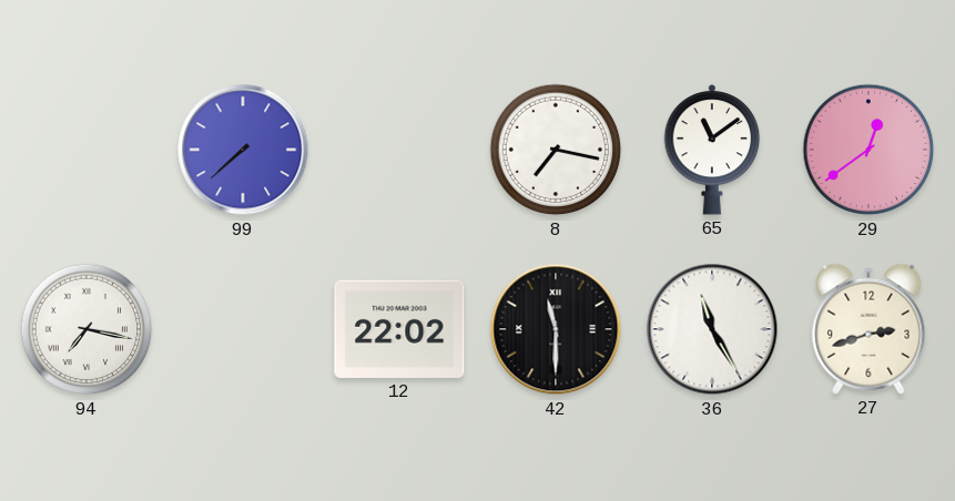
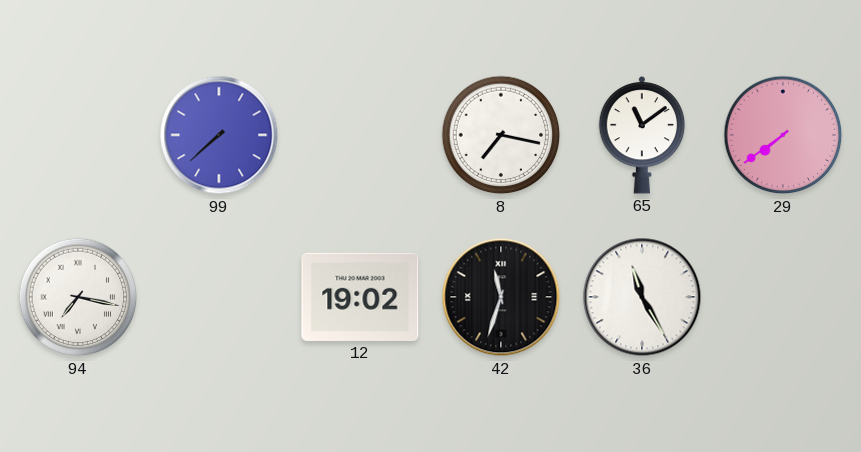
29: 12:39 -> 7:39
12: 22:02 -> 19:02
42: 11:30 -> 11:33
27: 2:42 -> none
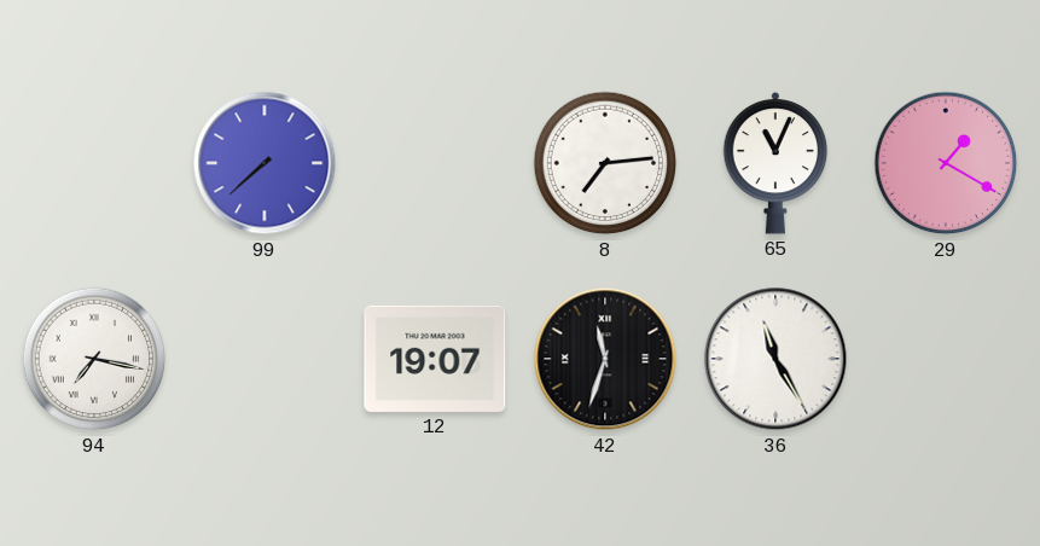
8: 7:17 -> 7:14
65: 11:09 -> 11:04
29: 7:39 -> 1:20
12: 19:02 -> 19:07
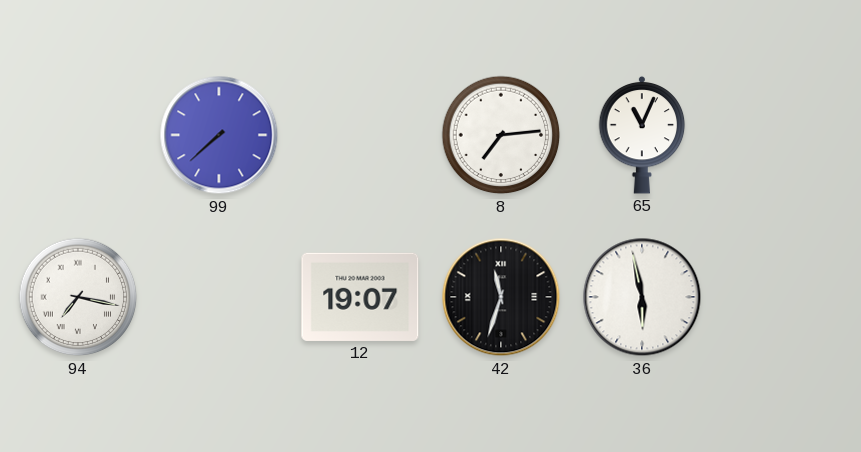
29: 1:20 -> none
36: 11:25 -> 5:58
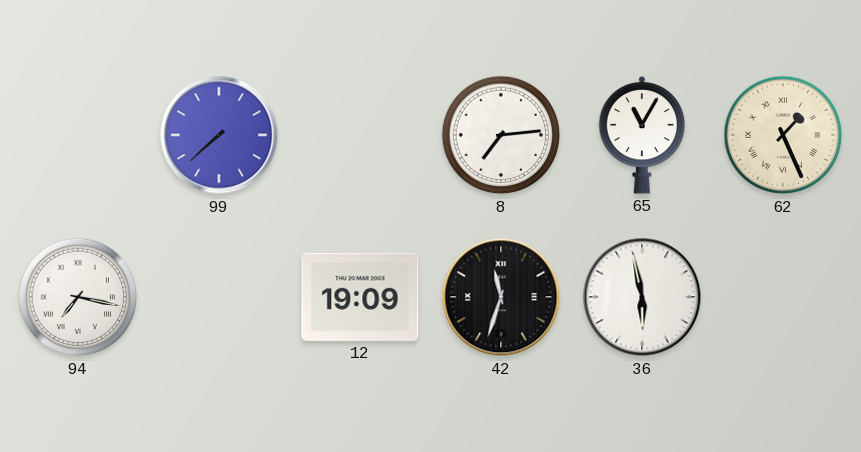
65: 11:04 -> 11:05
62: none -> 1:26
12: 19:07 -> 19:09
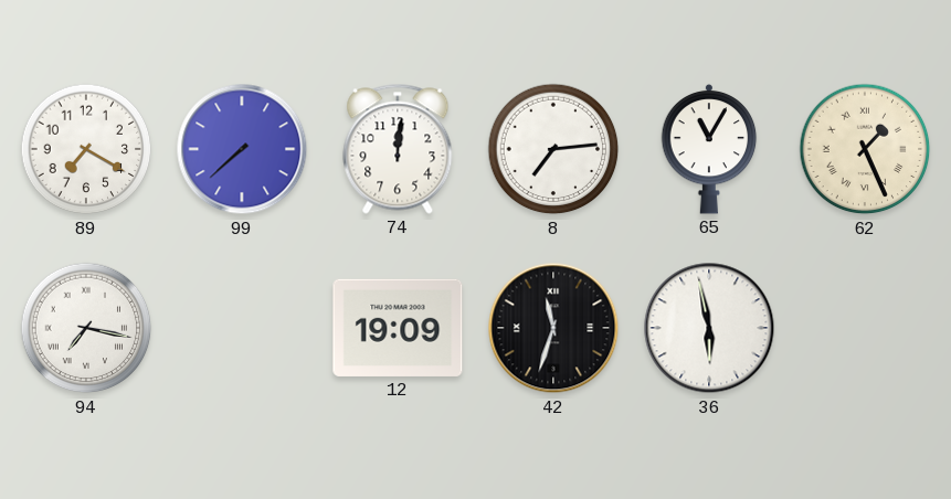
89: none -> 7:20
74: none -> 12:01
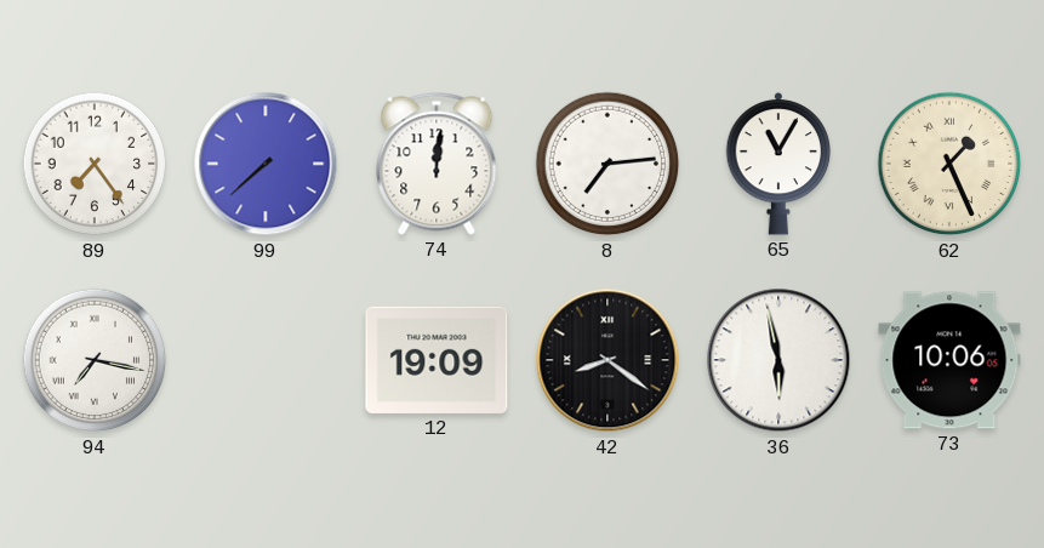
89: 7:20 -> 7:24
42: 11:33 -> 8:21
73: none -> 10:06
